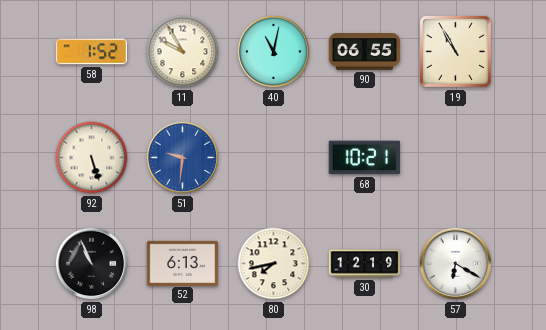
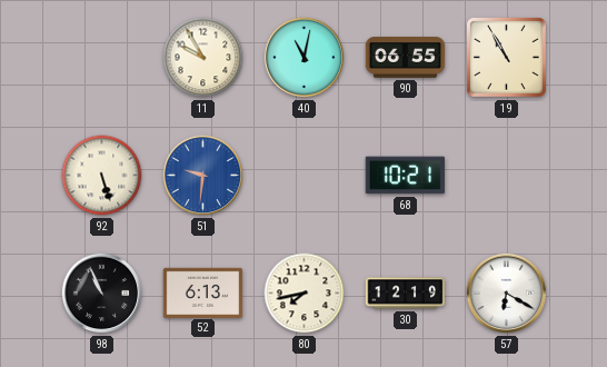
58: 1:52 -> none
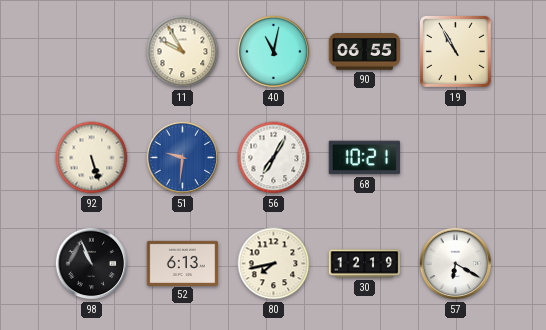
56: none -> 7:05
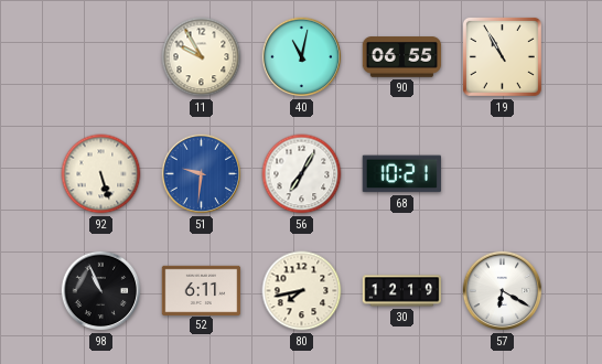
52: 6:13 -> 6:11
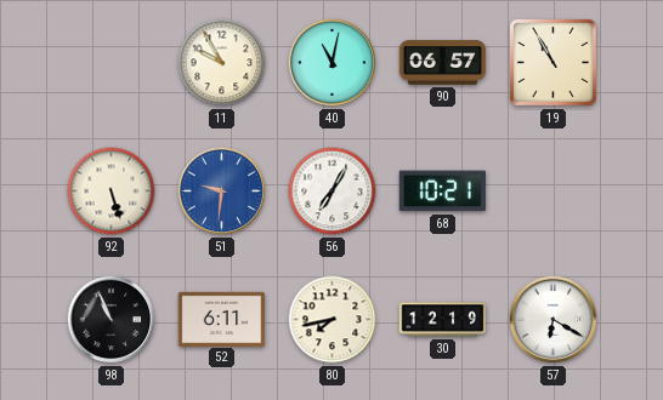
90: 06:55 -> 06:57
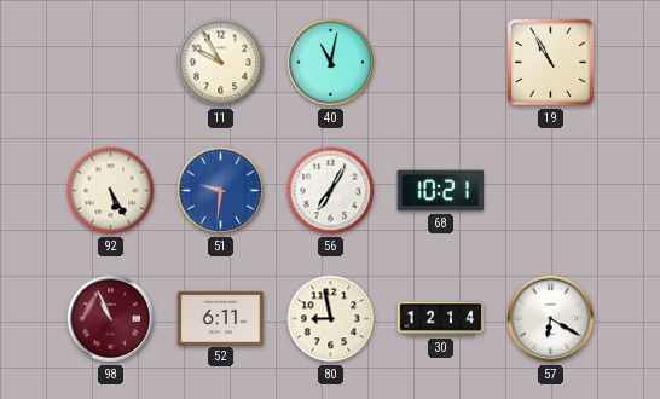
90: 06:57 -> none
92: 5:27 -> 5:25
98 dial: black -> burgundy
80: 7:43 -> 8:58
30: 12:19 -> 12:14
